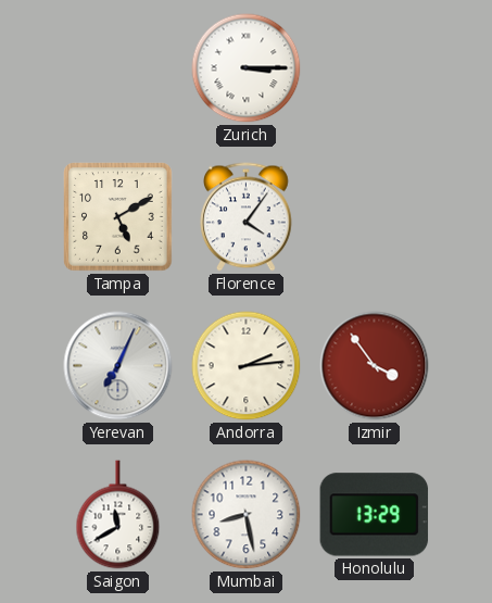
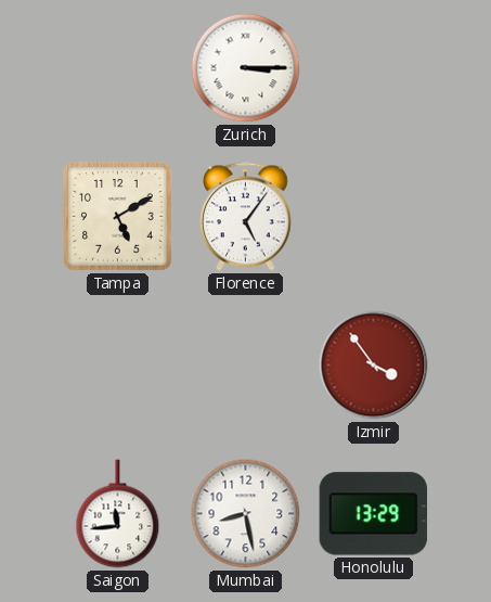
Florence: 4:06 -> 5:06
Yerevan: 7:04 -> none
Andorra: 2:14 -> none
Saigon: 11:40 -> 11:44
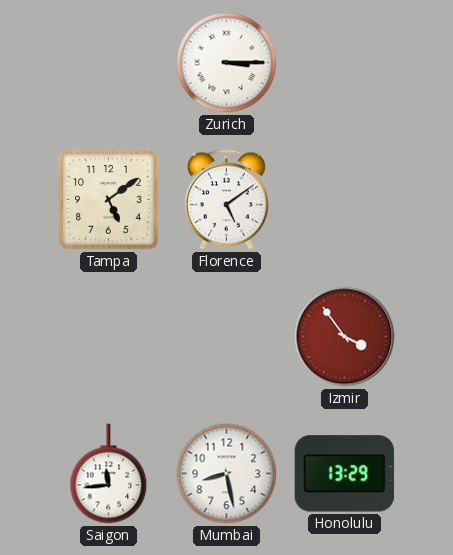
Tampa: 5:10 -> 5:09
Florence: 5:06 -> 5:09
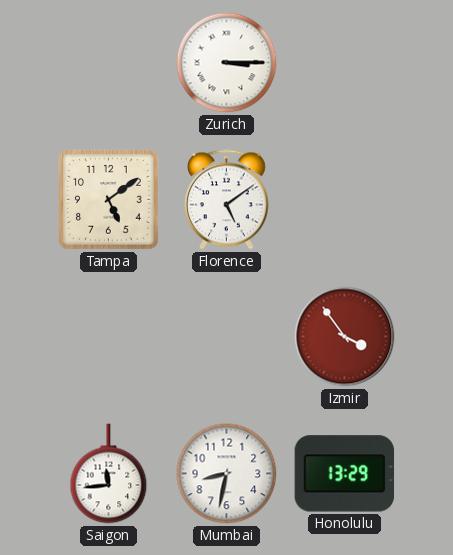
Mumbai: 8:28 -> 8:32
